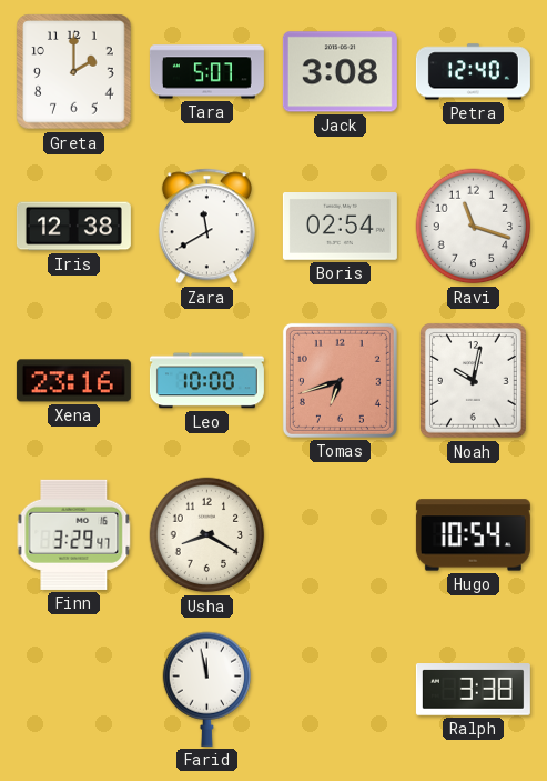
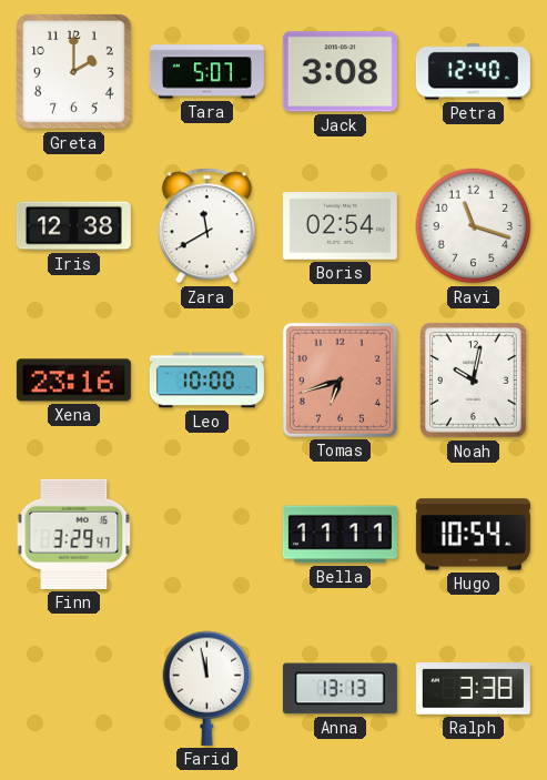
Usha: 8:20 -> none
Bella: none -> 11:11
Anna: none -> 13:13
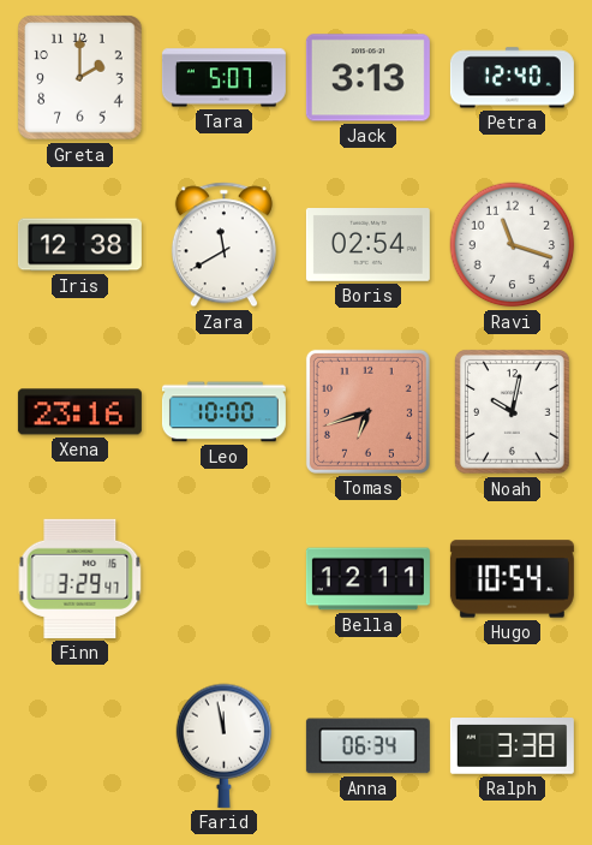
Jack: 3:08 -> 3:13
Bella: 11:11 -> 12:11
Anna: 13:13 -> 06:34
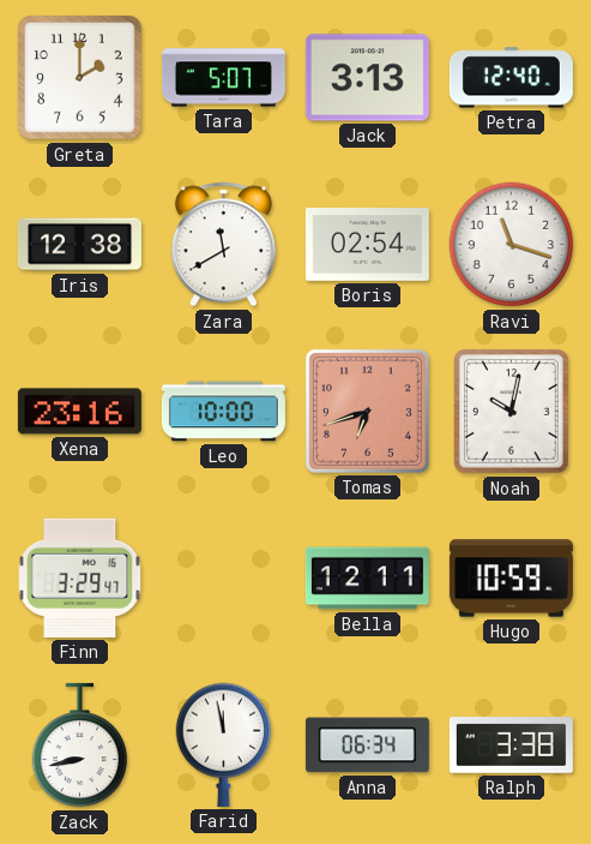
Hugo: 10:54 -> 10:59
Zack: none -> 8:43
